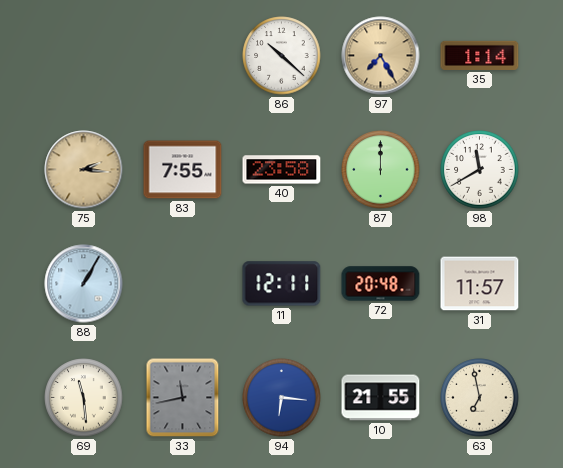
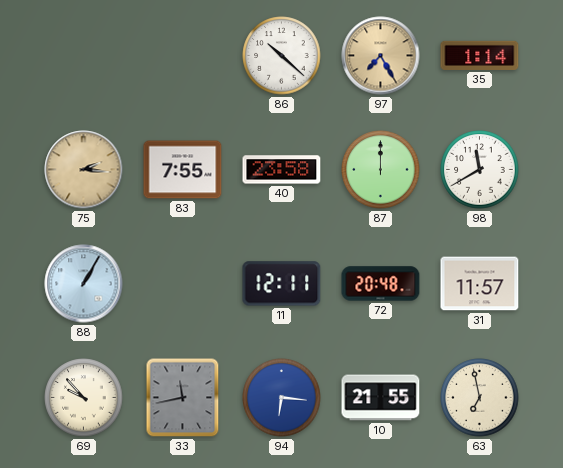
69: 11:29 -> 9:53
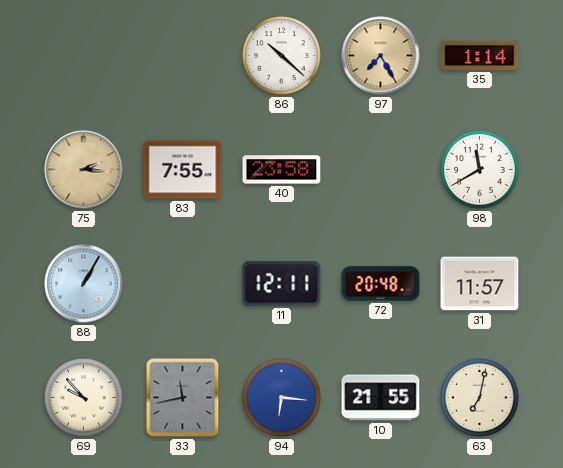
87: 12:00 -> none
63: 6:58 -> 7:02
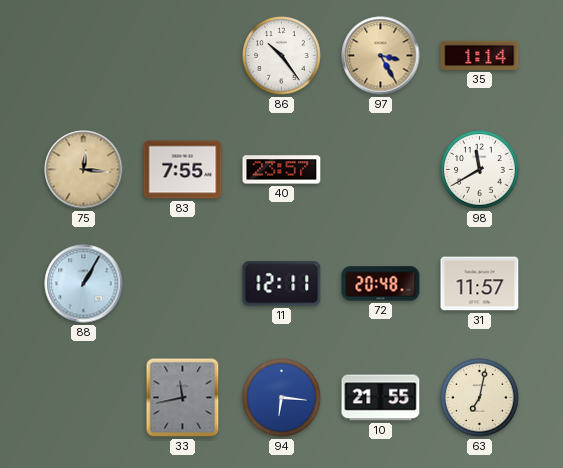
86: 10:22 -> 10:24
97: 7:25 -> 3:25
75: 2:16 -> 12:16
40: 23:58 -> 23:57
69: 9:53 -> none
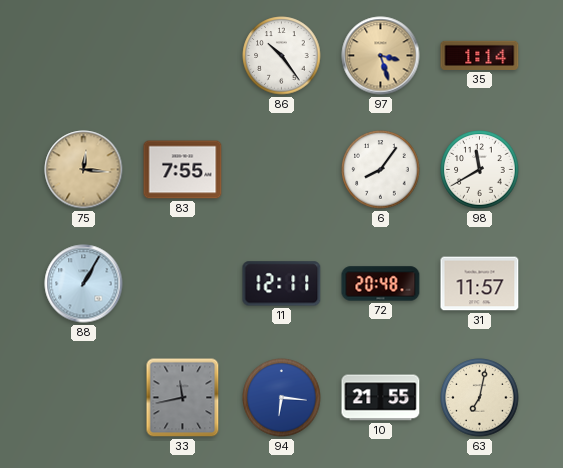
97: 3:25 -> 3:27
40: 23:57 -> none
6: none -> 8:06
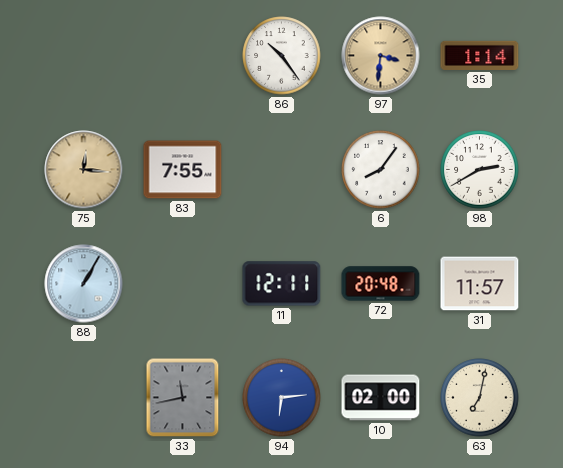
97: 3:27 -> 3:31
98: 11:40 -> 2:40
94: 6:16 -> 6:14
10: 21:55 -> 02:00
